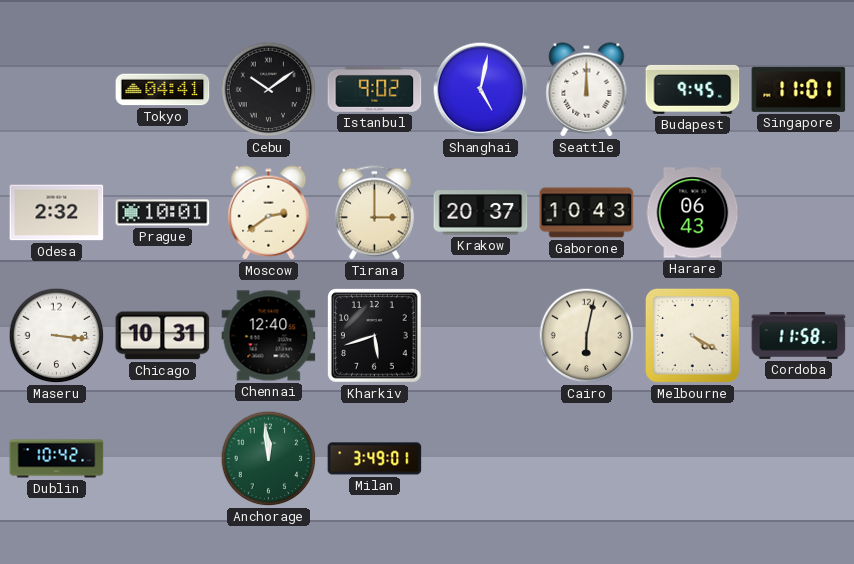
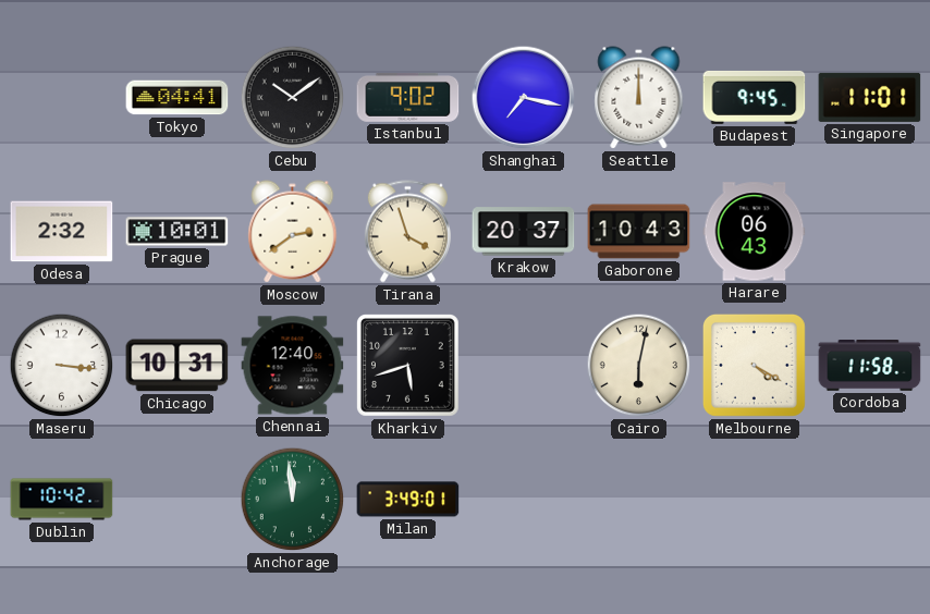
Shanghai: 5:02 -> 7:17
Tirana: 3:00 -> 3:57
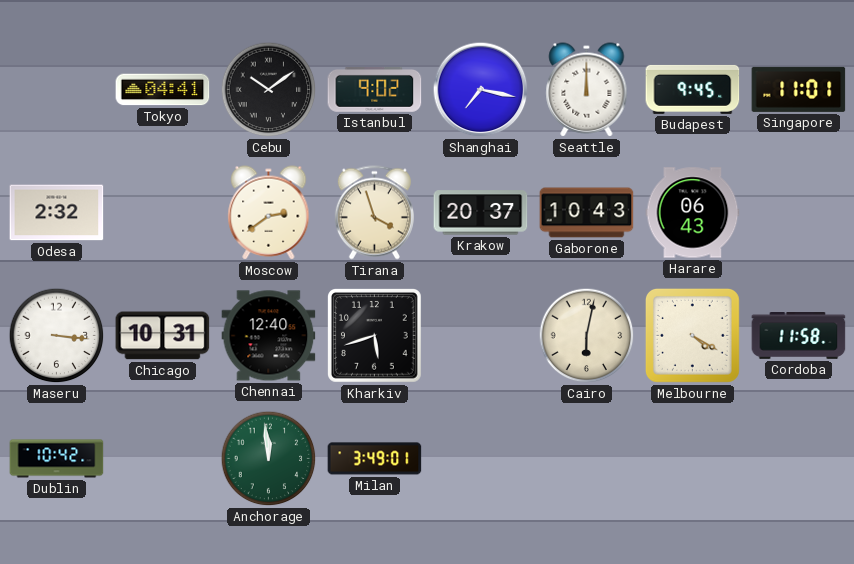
Prague: 10:01 -> none
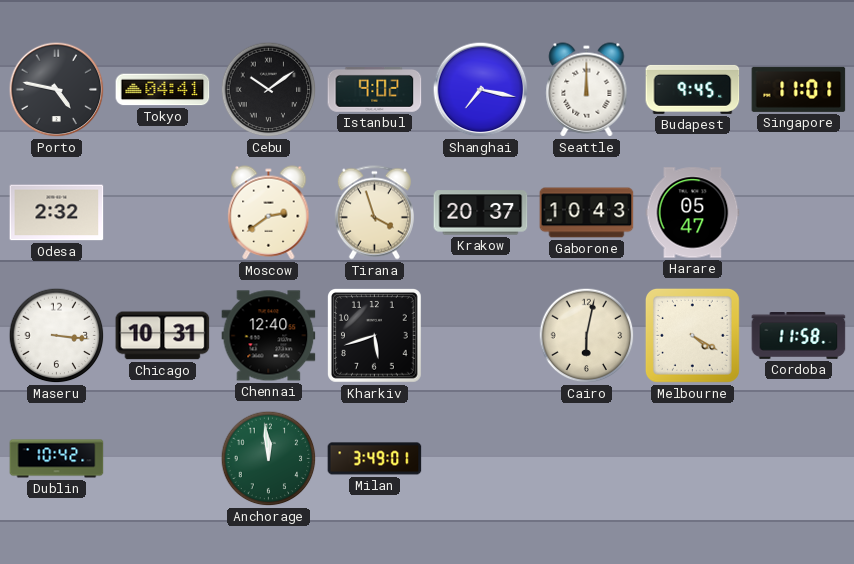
Porto: none -> 4:47
Harare: 06:43 -> 05:47
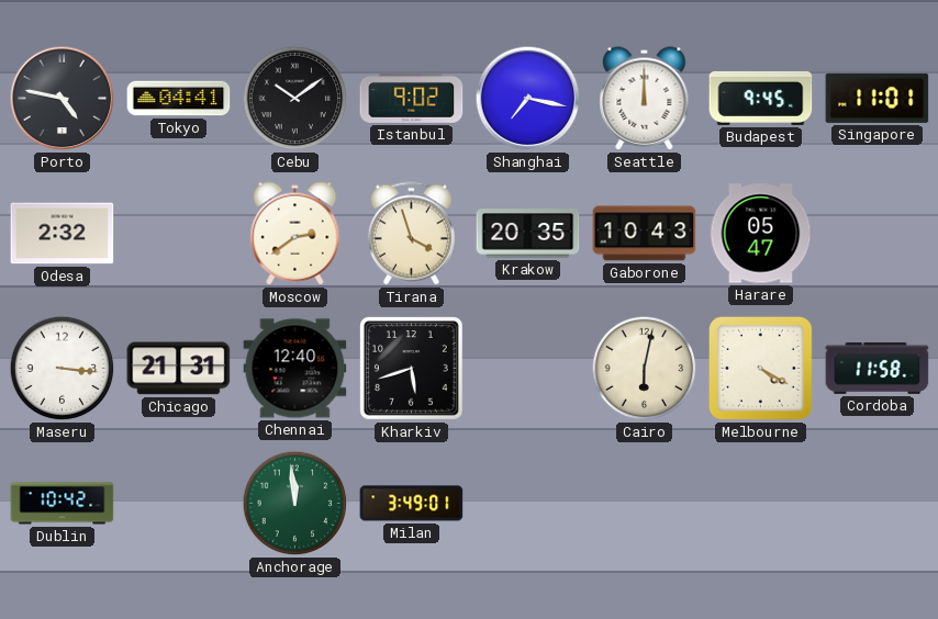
Krakow: 20:37 -> 20:35
Chicago: 10:31 -> 21:31
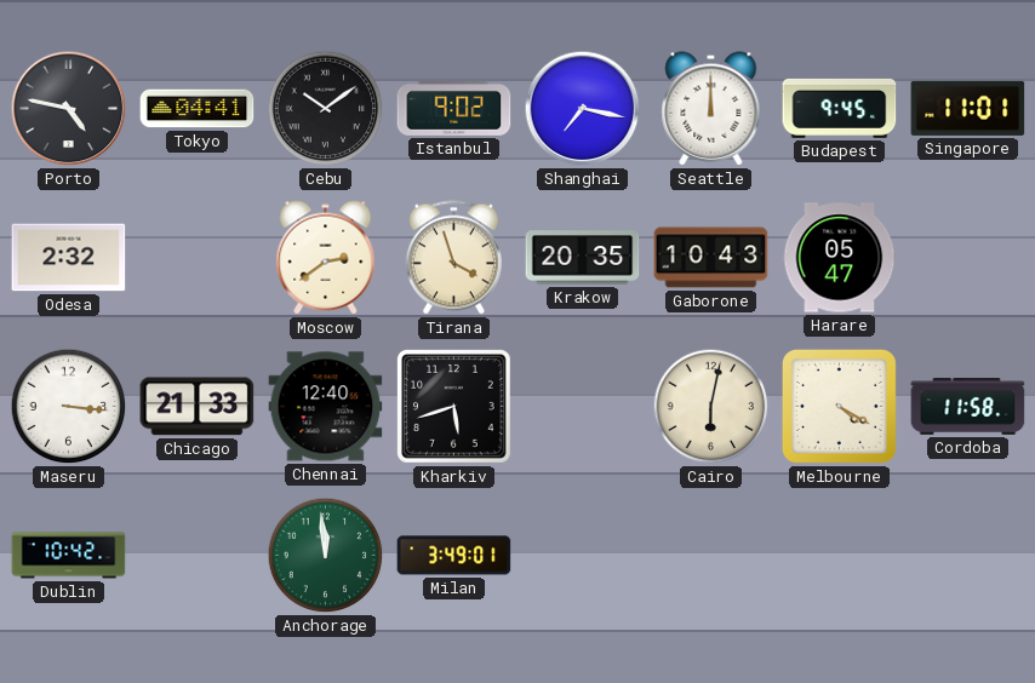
Chicago: 21:31 -> 21:33
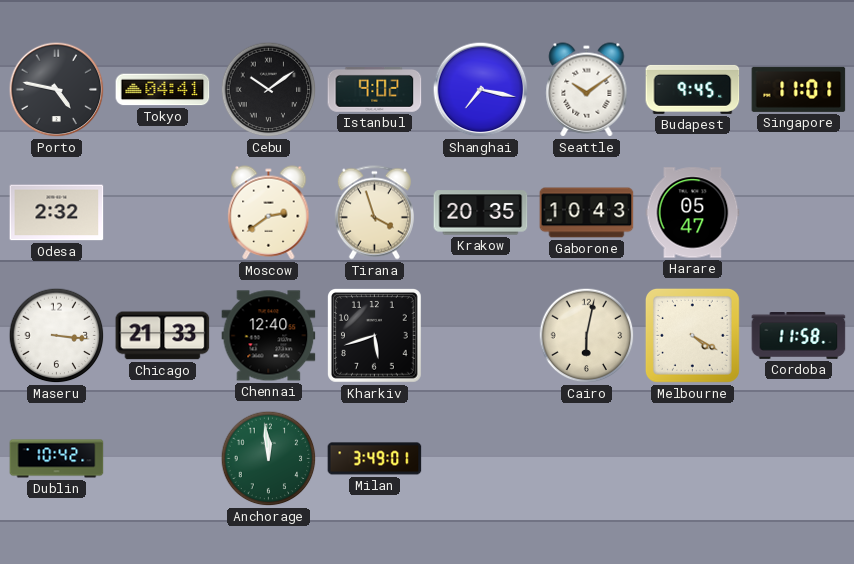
Seattle: 12:00 -> 10:09
